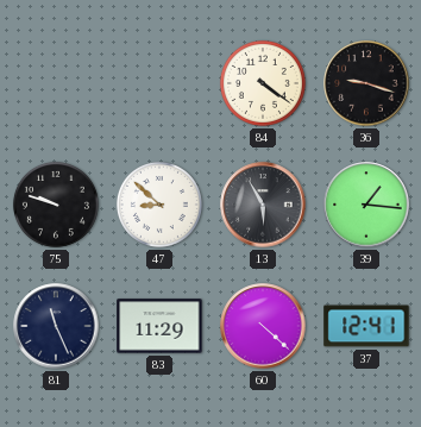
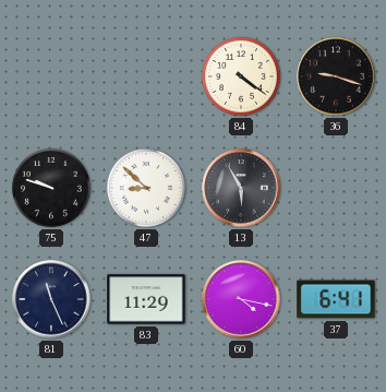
39: 1:16 -> none
60: 4:22 -> 4:17
37: 12:41 -> 6:41
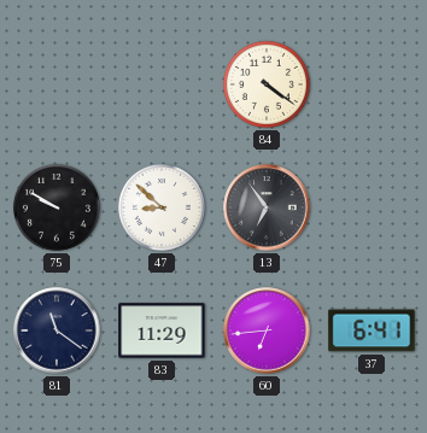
36: 9:18 -> none
75: 9:48 -> 9:50
13: 5:55 -> 6:54
81: 11:26 -> 11:21
60: 4:17 -> 6:44
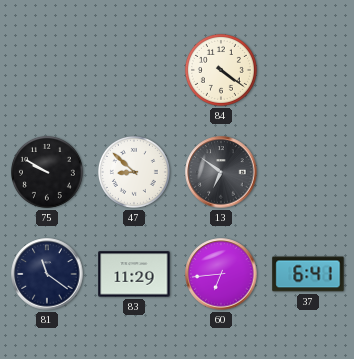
13: 6:54 -> 6:51
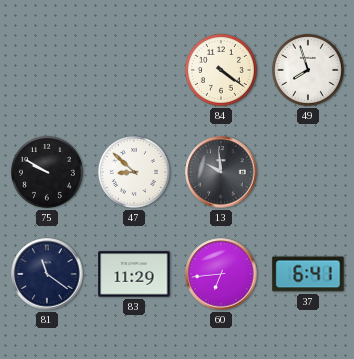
49: none -> 7:57
13: 6:51 -> 9:59
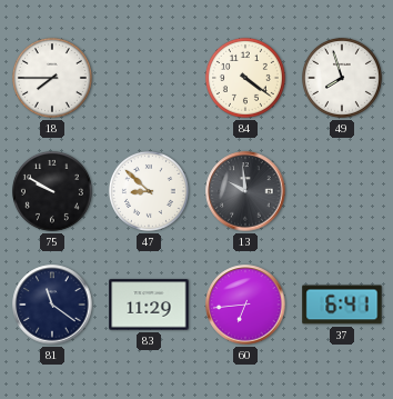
18: none -> 7:45
